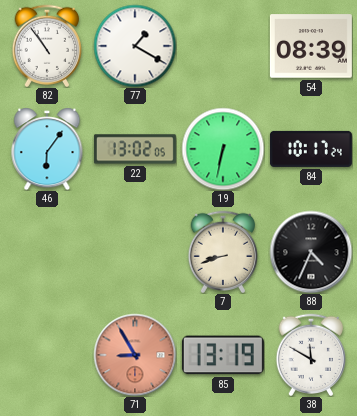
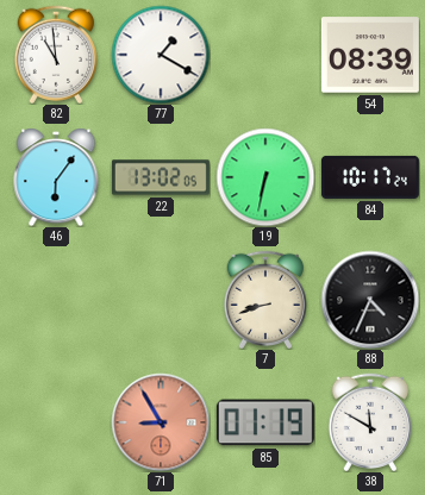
82: 10:54 -> 10:59
85: 13:19 -> 01:19
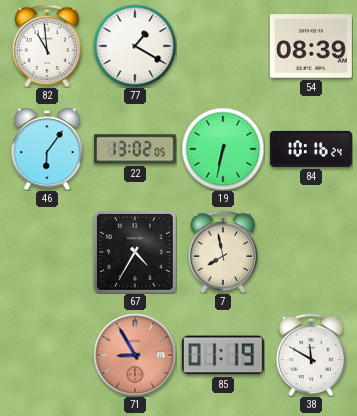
84: 10:17 -> 10:16
67: none -> 4:35
7: 8:42 -> 7:58
88: 4:34 -> none
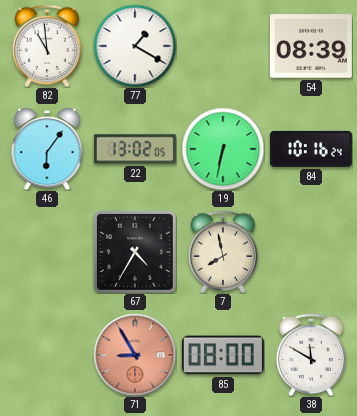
85: 01:19 -> 08:00
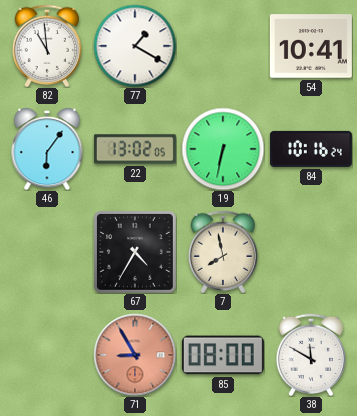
54: 08:39 -> 10:41
